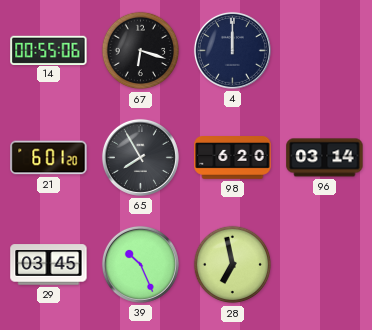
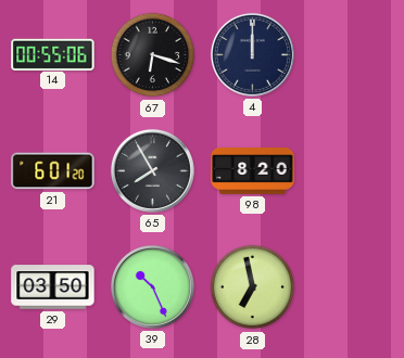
98: 6:20 -> 8:20
96: 03:14 -> none
29: 03:45 -> 03:50
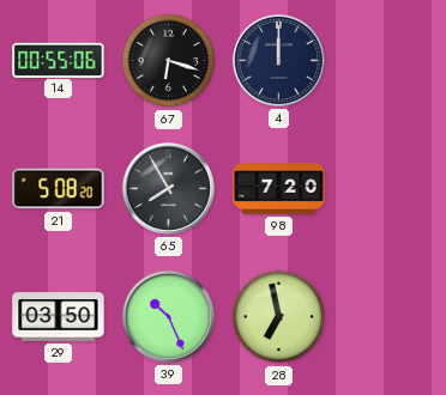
21: 6:01 -> 5:08
98: 8:20 -> 7:20
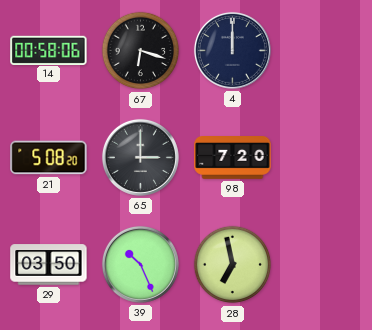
14: 00:55 -> 00:58
65: 7:55 -> 3:00
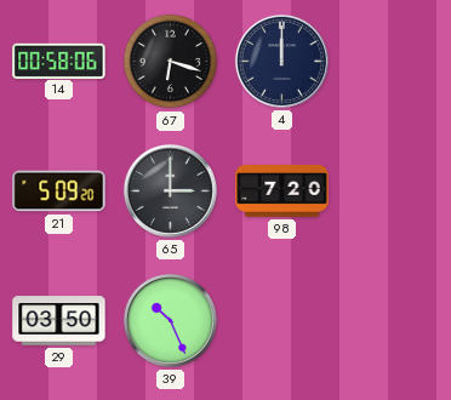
21: 5:08 -> 5:09
28: 6:58 -> none
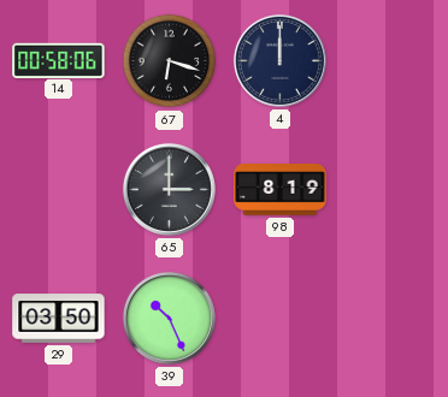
21: 5:09 -> none
98: 7:20 -> 8:19
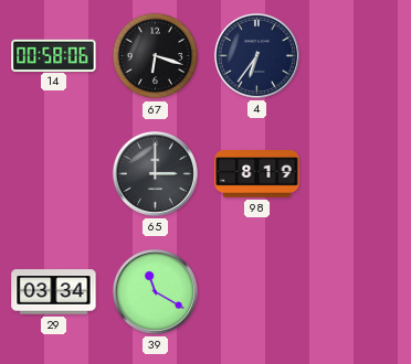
4: 12:00 -> 6:36
29: 03:50 -> 03:34
39: 10:26 -> 11:20
